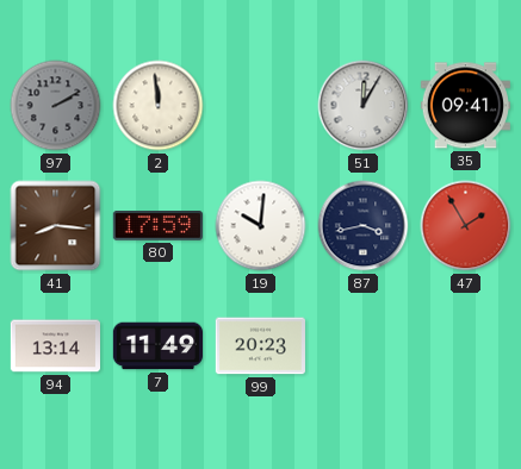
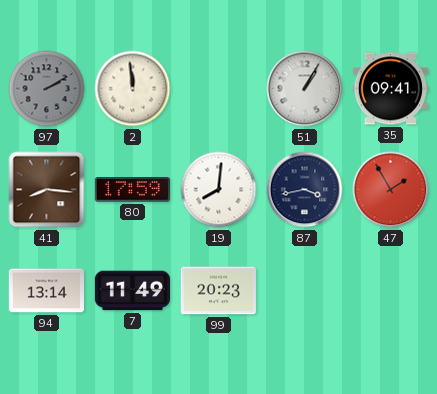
51: 12:05 -> 1:05
19: 10:01 -> 8:01
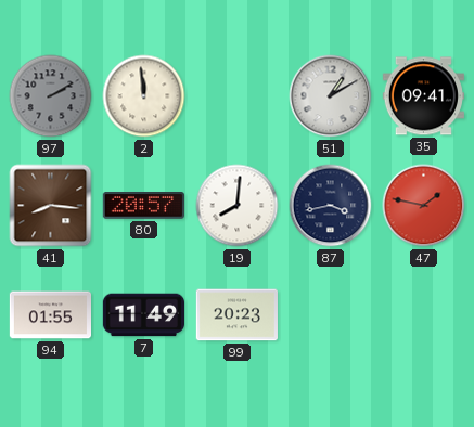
51: 1:05 -> 1:10
80: 17:59 -> 20:57
47: 1:55 -> 1:47
94: 13:14 -> 01:55
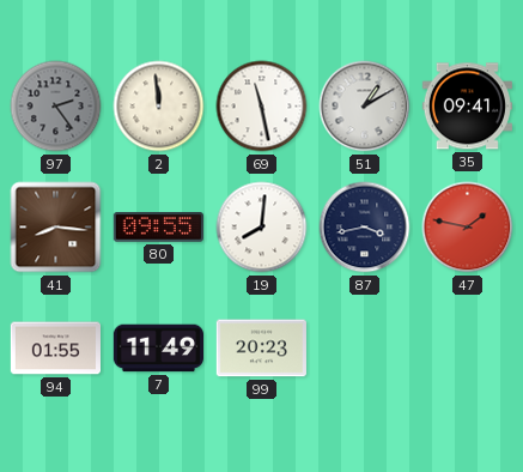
97: 2:10 -> 2:24
69: none -> 11:28
80: 20:57 -> 09:55
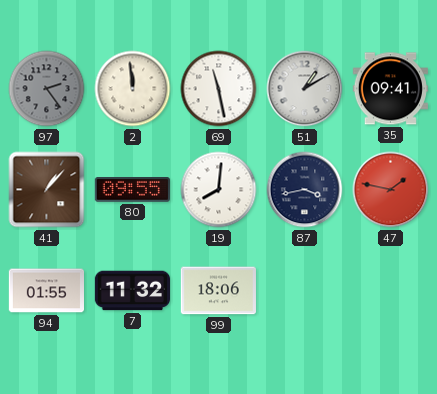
41: 8:16 -> 1:07
7: 11:49 -> 11:32
99: 20:23 -> 18:06
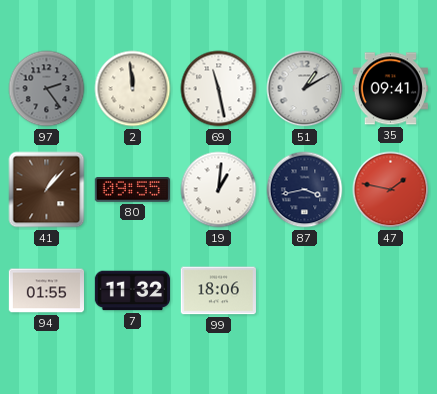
19: 8:01 -> 1:01
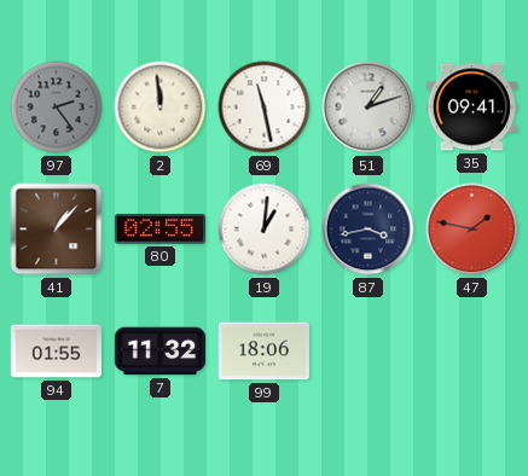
51: 1:10 -> 1:12
80: 09:55 -> 02:55
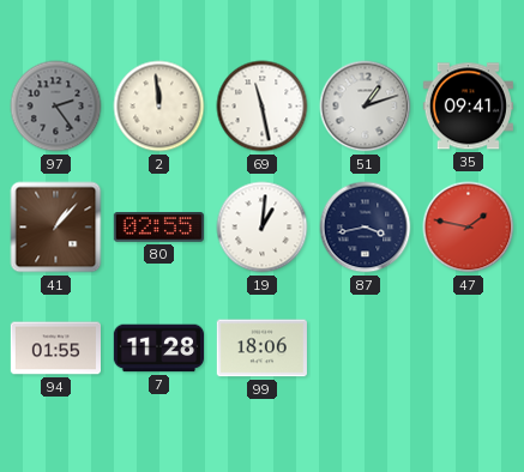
7: 11:32 -> 11:28
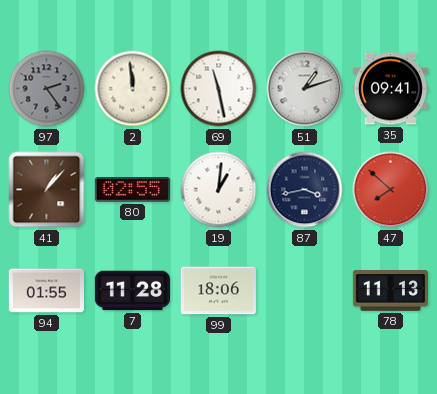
47: 1:47 -> 7:52
78: none -> 11:13
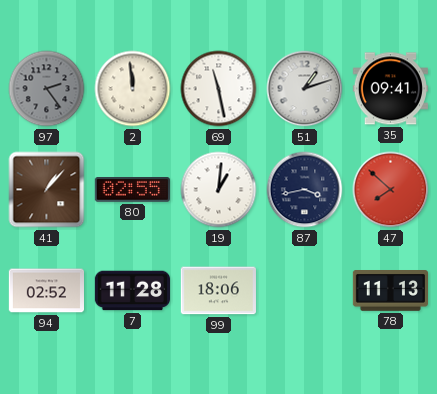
94: 01:55 -> 02:52
